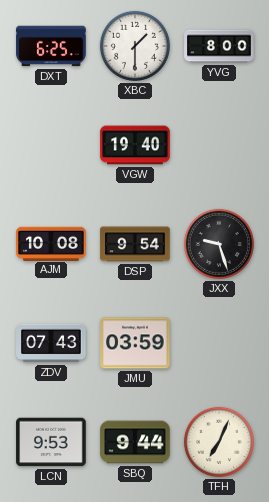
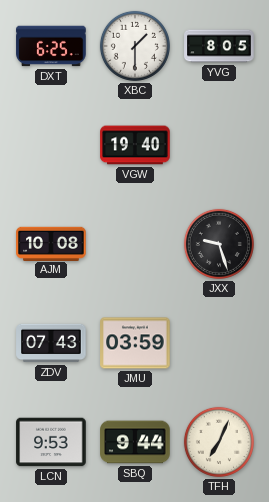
YVG: 8:00 -> 8:05
DSP: 9:54 -> none
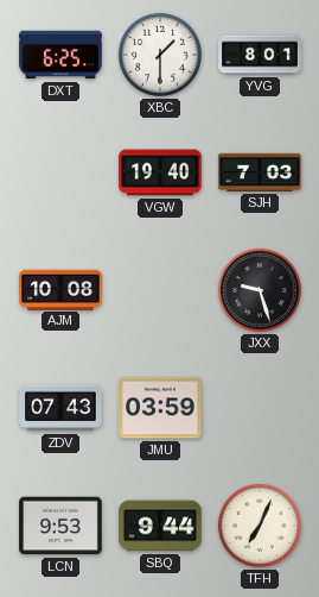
YVG: 8:05 -> 8:01
SJH: none -> 7:03
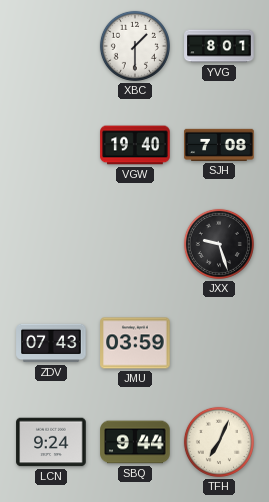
DXT: 6:25 -> none
SJH: 7:03 -> 7:08
AJM: 10:08 -> none
LCN: 9:53 -> 9:24
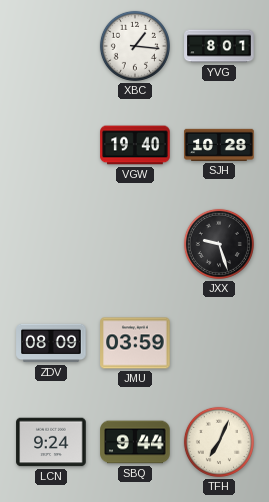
XBC: 1:30 -> 1:16
SJH: 7:08 -> 10:28
ZDV: 07:43 -> 08:09
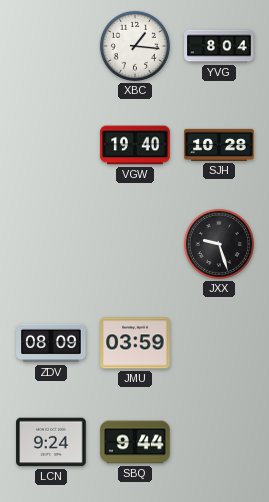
YVG: 8:01 -> 8:04
TFH: 7:04 -> none
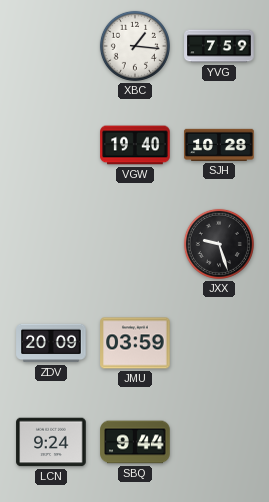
YVG: 8:04 -> 7:59
ZDV: 08:09 -> 20:09
